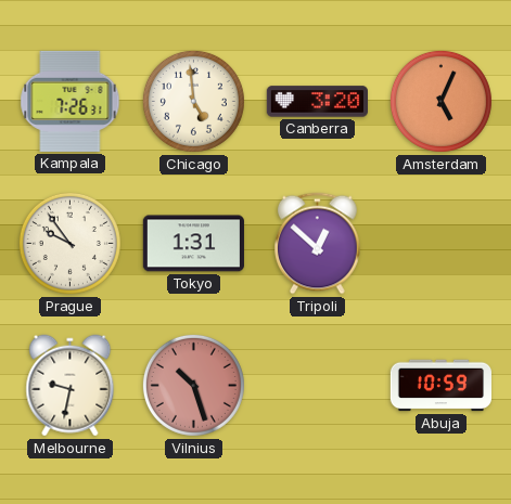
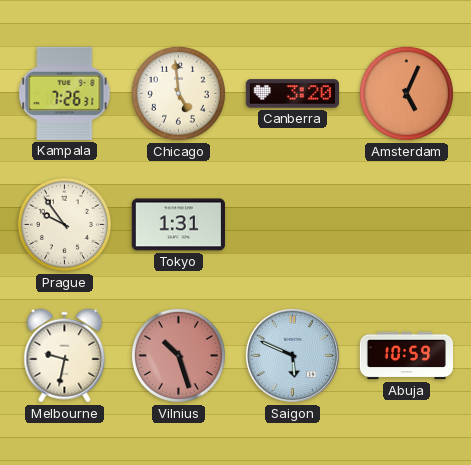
Tripoli: 12:52 -> none
Saigon: none -> 5:49
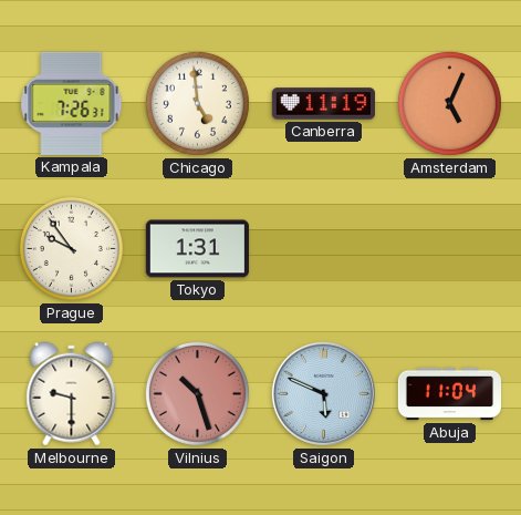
Canberra: 3:20 -> 11:19
Melbourne: 9:32 -> 9:30
Abuja: 10:59 -> 11:04
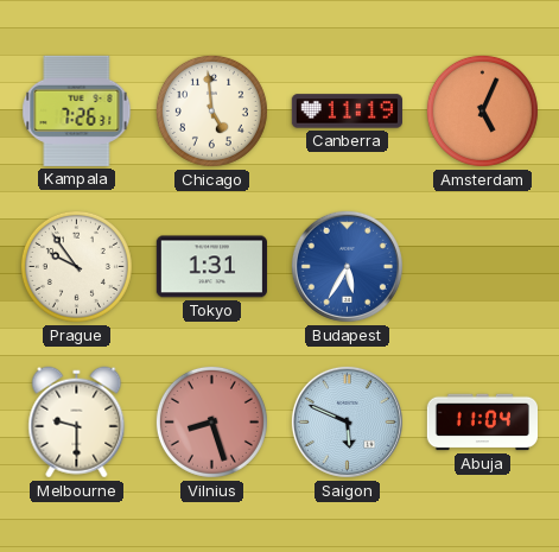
Budapest: none -> 5:35
Vilnius: 10:27 -> 8:27
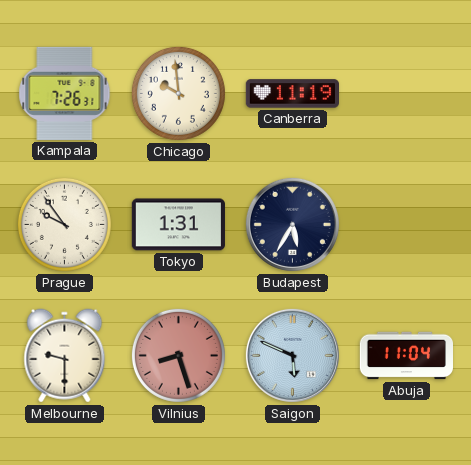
Chicago: 4:59 -> 9:59
Amsterdam: 5:04 -> none
Budapest dial: blue -> navy
